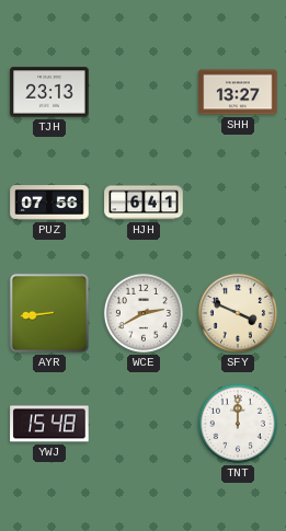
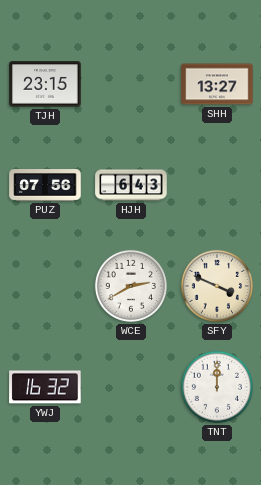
TJH: 23:13 -> 23:15
HJH: 6:41 -> 6:43
AYR: 8:44 -> none
YWJ: 15:48 -> 16:32
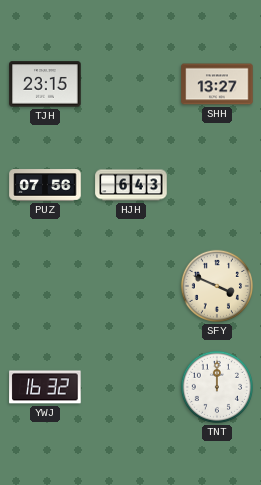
WCE: 2:40 -> none
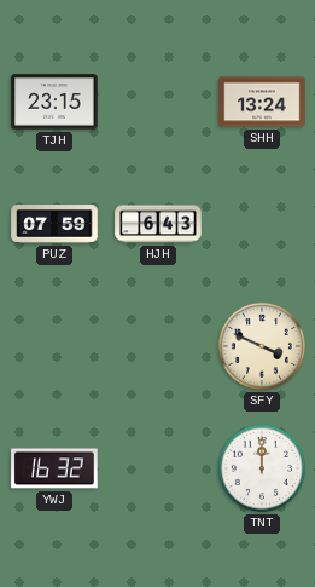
SHH: 13:27 -> 13:24
PUZ: 07:56 -> 07:59
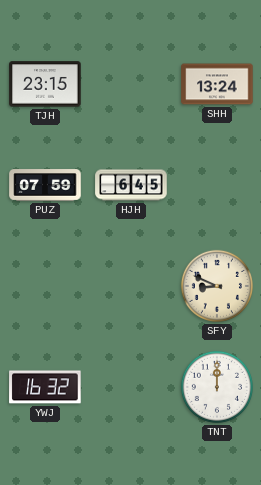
HJH: 6:43 -> 6:45
SFY: 3:49 -> 8:49
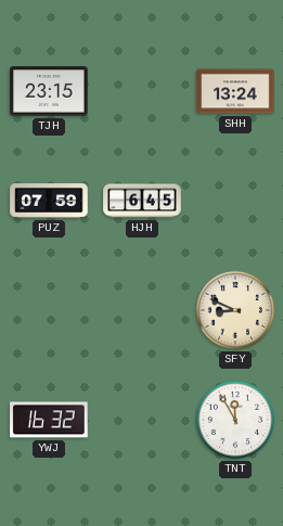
TNT: 12:00 -> 11:55
